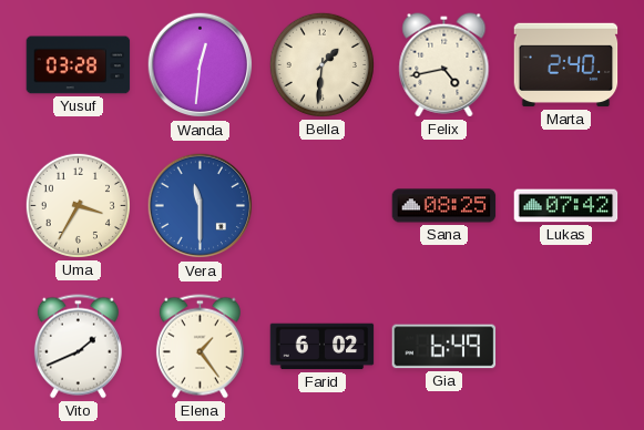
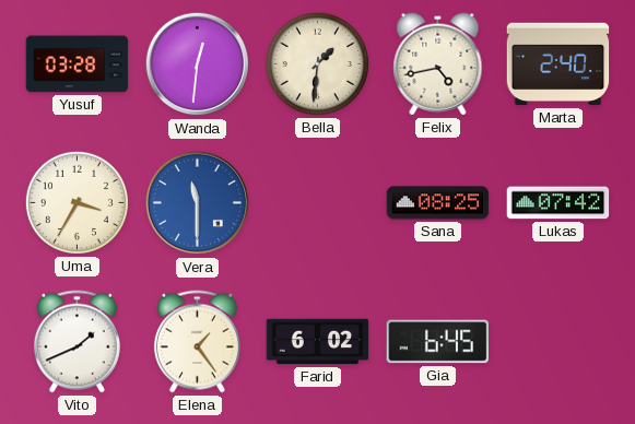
Gia: 6:49 -> 6:45
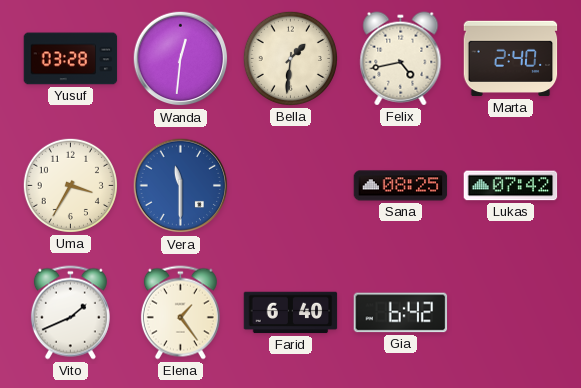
Farid: 6:02 -> 6:40
Gia: 6:45 -> 6:42
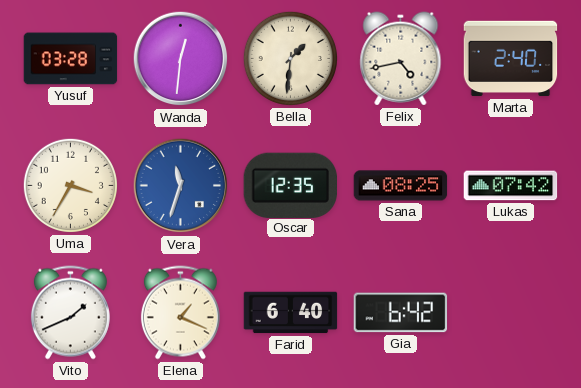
Vera: 11:30 -> 11:33
Oscar: none -> 12:35
Elena: 1:24 -> 1:19
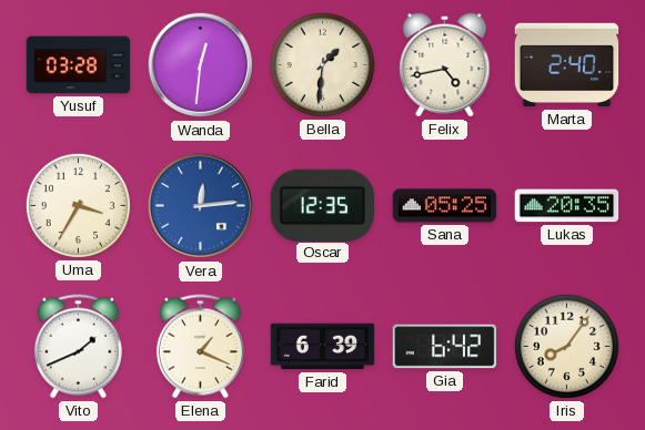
Vera: 11:33 -> 12:14
Sana: 08:25 -> 05:25
Lukas: 07:42 -> 20:35
Farid: 6:40 -> 6:39
Iris: none -> 8:06
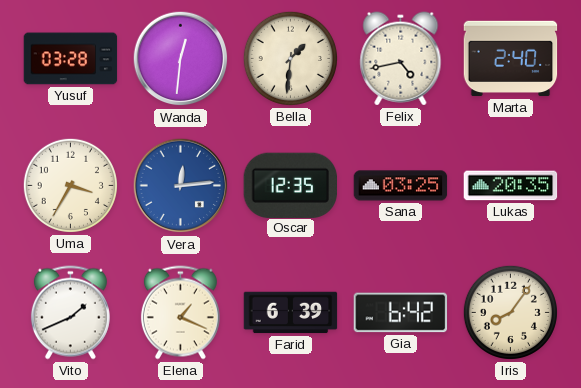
Sana: 05:25 -> 03:25
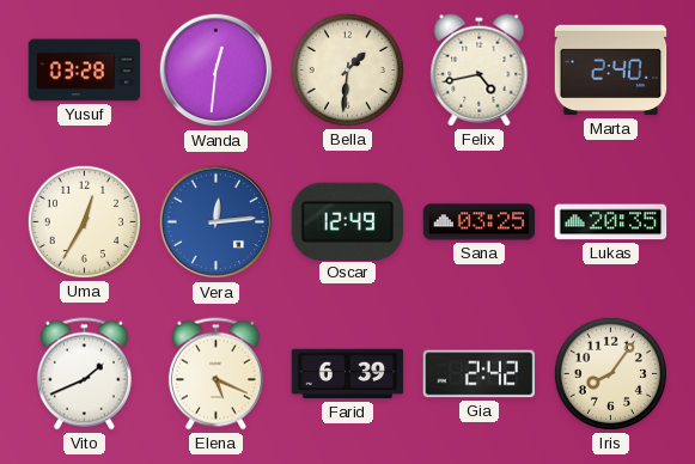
Uma: 3:35 -> 12:35
Oscar: 12:35 -> 12:49
Elena: 1:19 -> 5:19
Gia: 6:42 -> 2:42
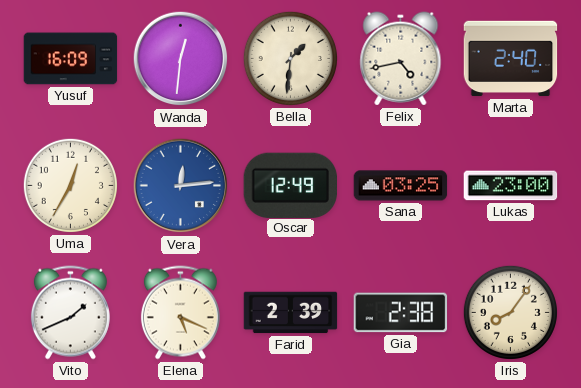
Yusuf: 03:28 -> 16:09
Lukas: 20:35 -> 23:00
Farid: 6:39 -> 2:39
Gia: 2:42 -> 2:38
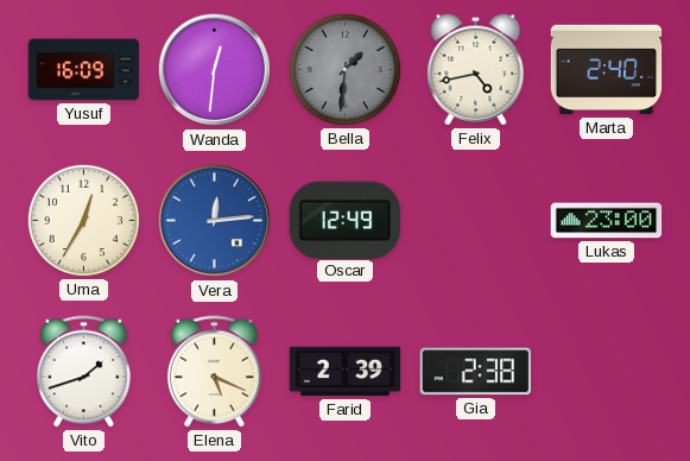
Bella dial: cream -> grey
Sana: 03:25 -> none
Vito: 1:41 -> 1:42
Iris: 8:06 -> none
